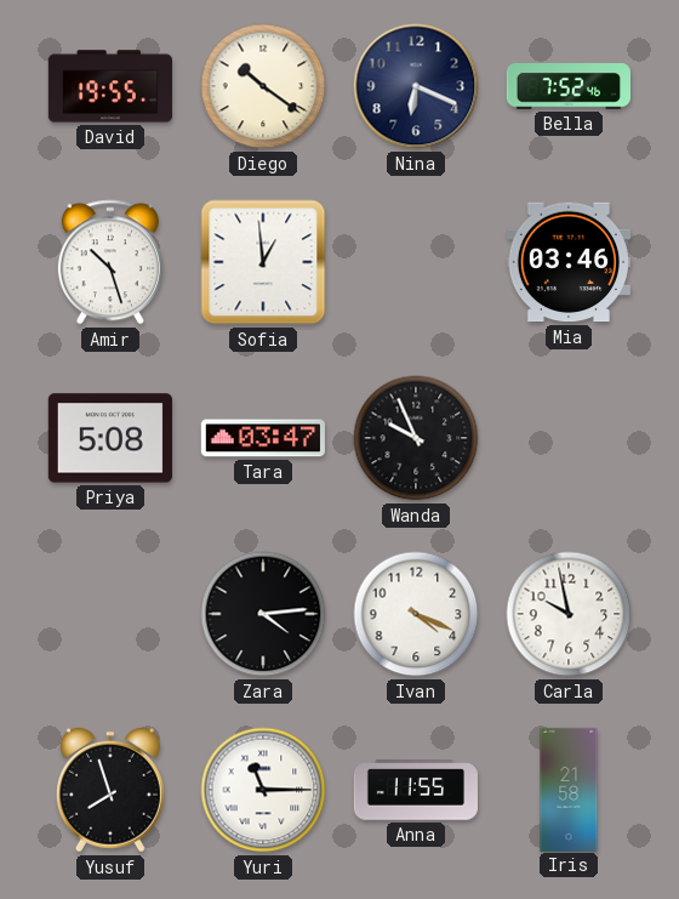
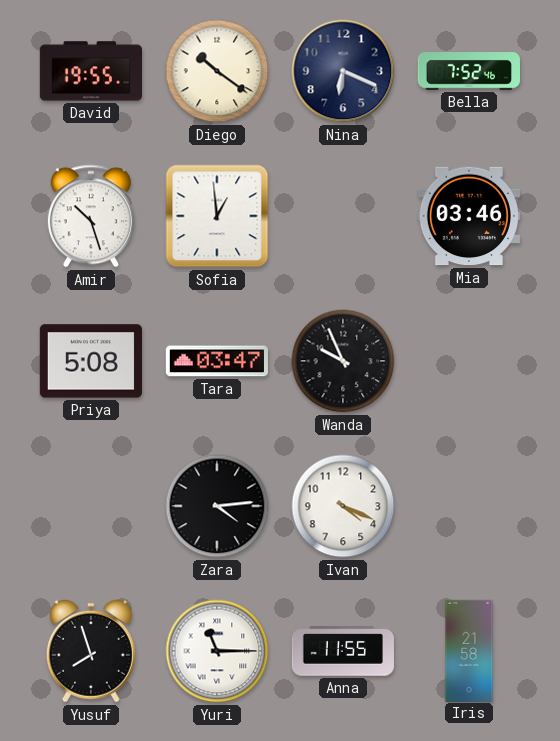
Carla: 9:58 -> none
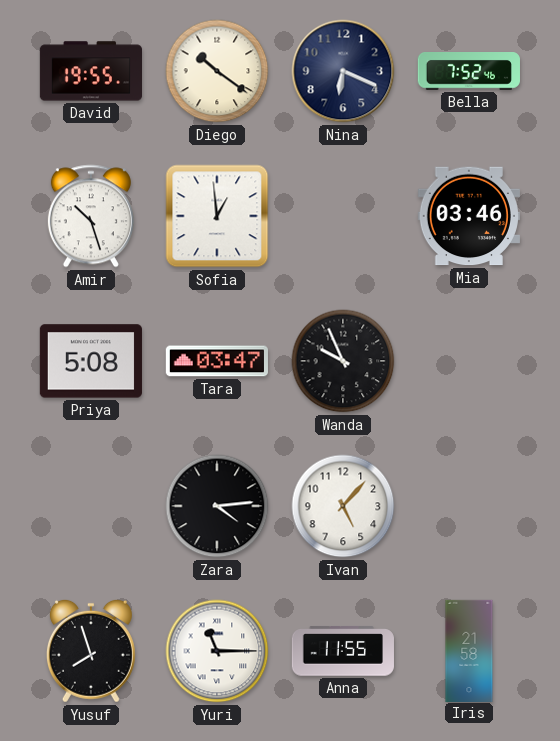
Ivan: 4:19 -> 5:07
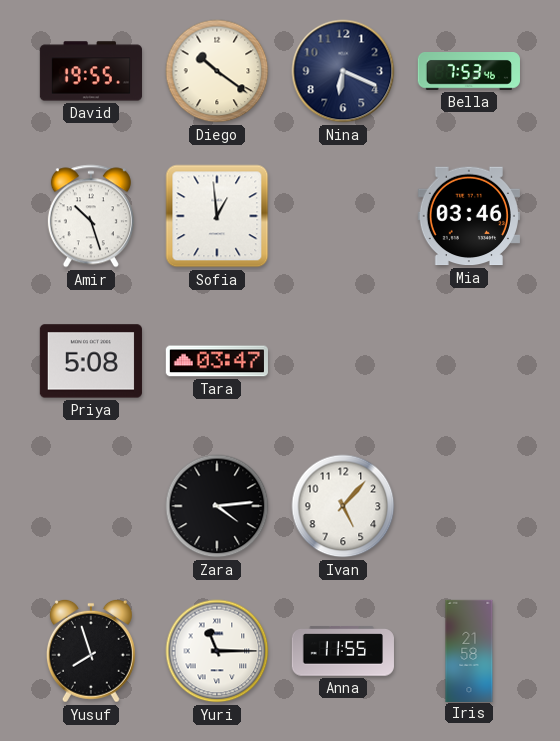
Bella: 7:52 -> 7:53
Wanda: 9:56 -> none
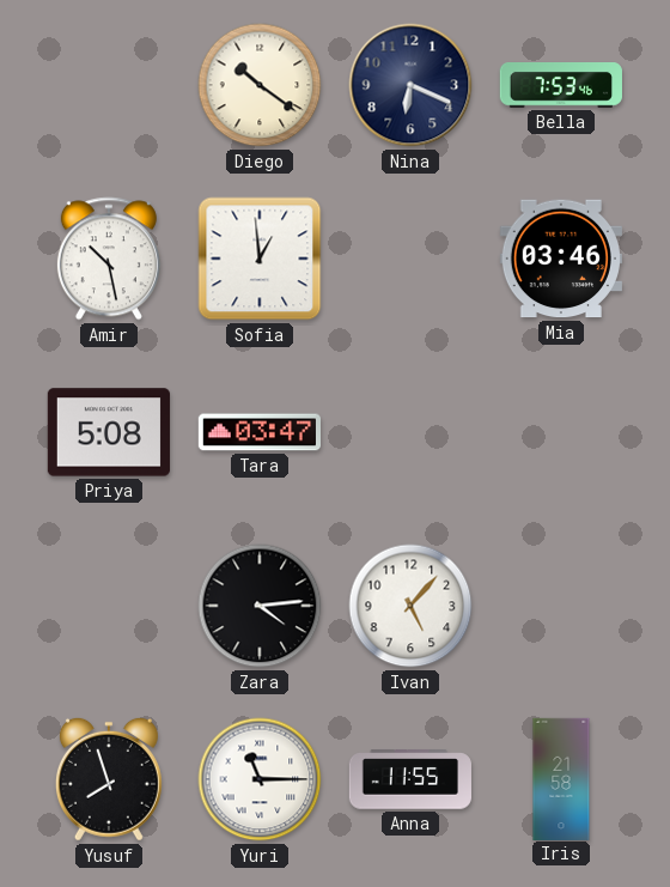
David: 19:55 -> none
Amir: 10:27 -> 10:28
